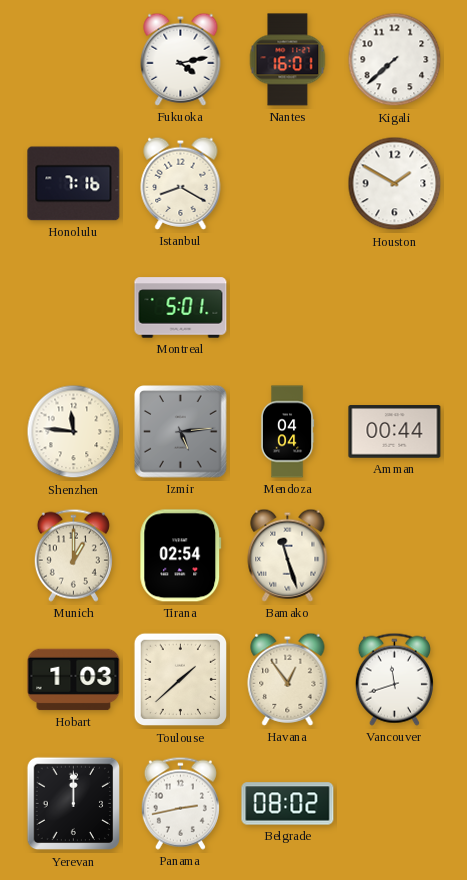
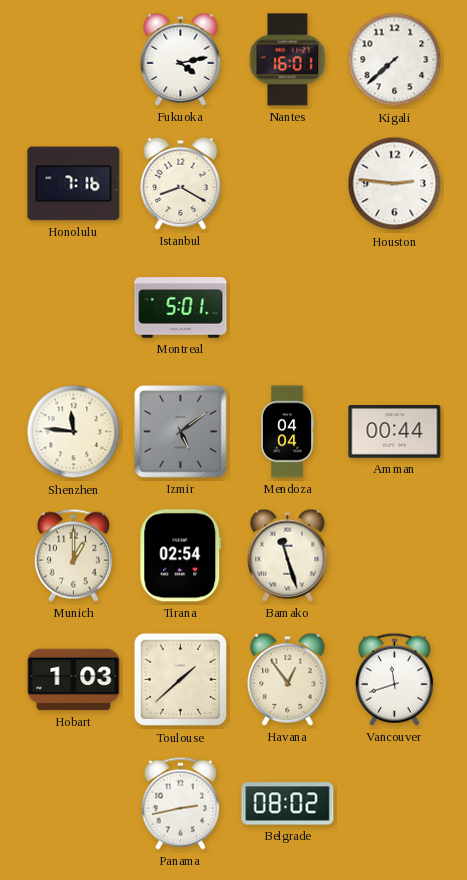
Houston: 1:50 -> 2:46
Izmir: 5:14 -> 5:09
Yerevan: 12:00 -> none
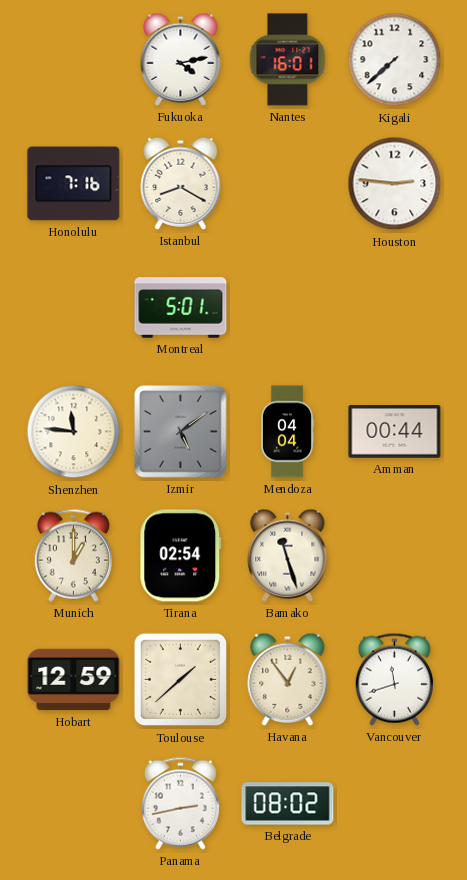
Hobart: 1:03 -> 12:59
